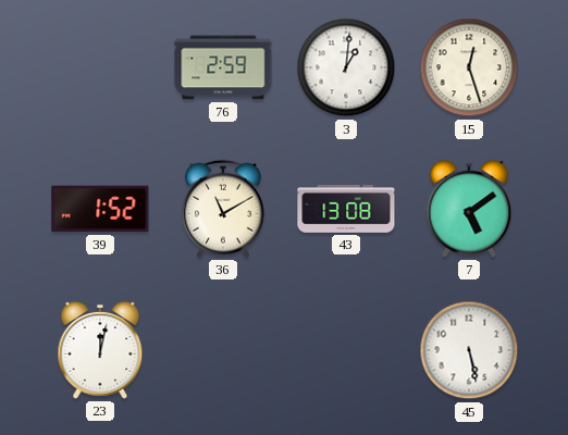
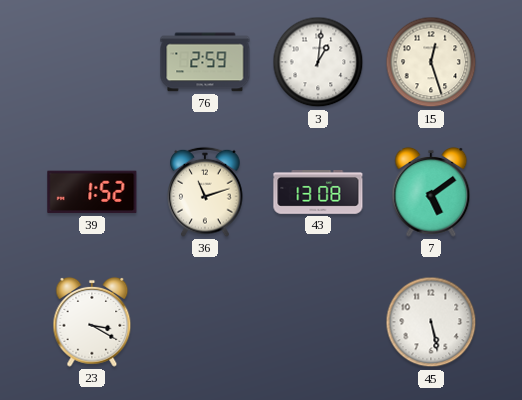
36: 11:10 -> 11:12
23: 12:02 -> 3:20
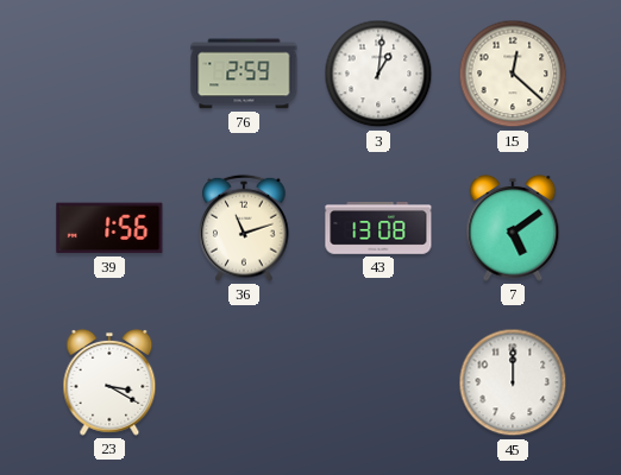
15: 12:27 -> 12:22
39: 1:52 -> 1:56
45: 5:28 -> 12:00
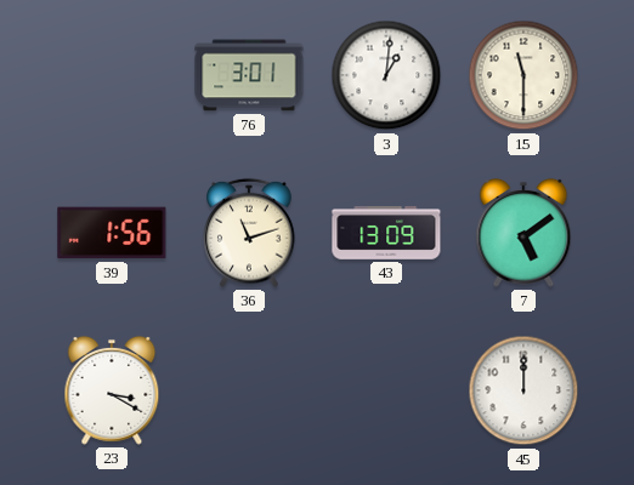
76: 2:59 -> 3:01
15: 12:22 -> 11:30
43: 13:08 -> 13:09
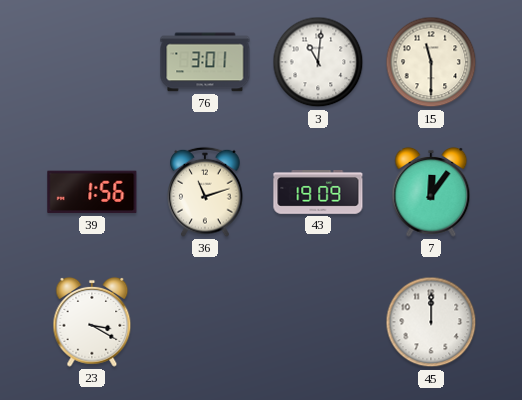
3: 1:01 -> 11:01
43: 13:09 -> 19:09
7: 5:09 -> 12:06
